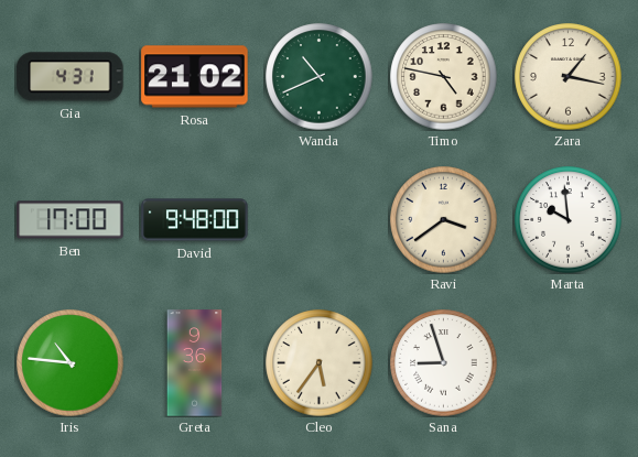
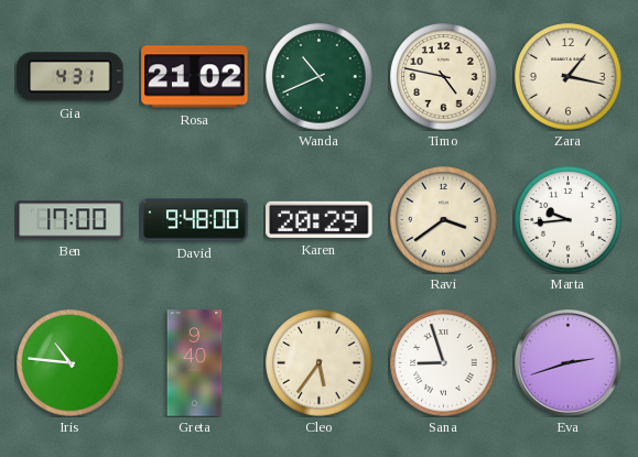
Karen: none -> 20:29
Marta: 9:59 -> 9:44
Greta: 9:36 -> 9:40
Eva: none -> 2:42
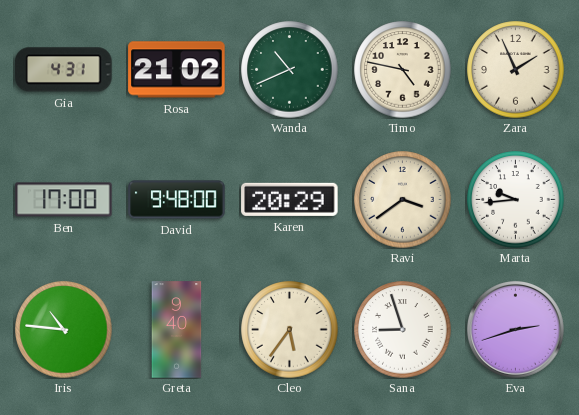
Zara: 1:17 -> 1:56
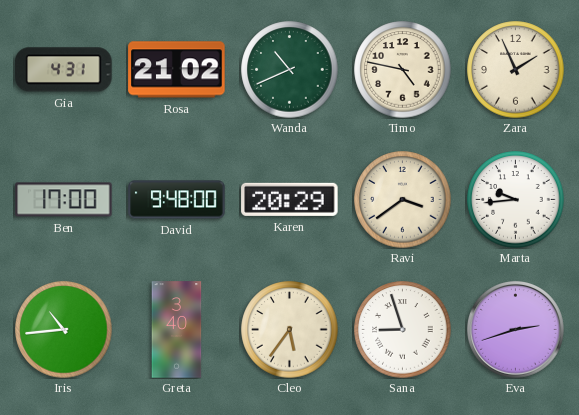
Iris: 10:46 -> 10:44
Greta: 9:40 -> 3:40
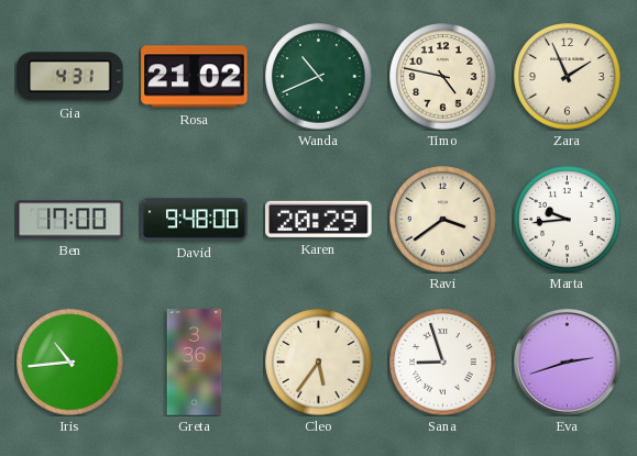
Greta: 3:40 -> 3:36
